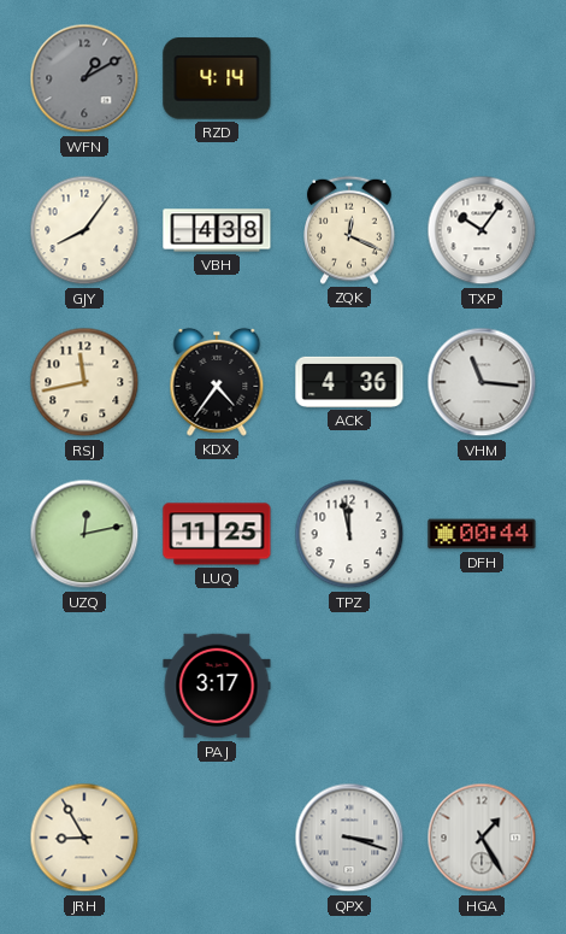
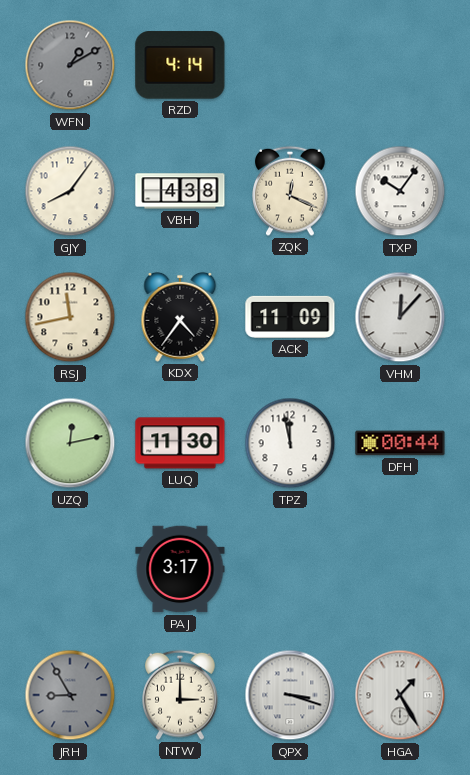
ACK: 4:36 -> 11:09
VHM: 11:16 -> 12:07
LUQ: 11:25 -> 11:30
JRH dial: cream -> grey
NTW: none -> 3:00
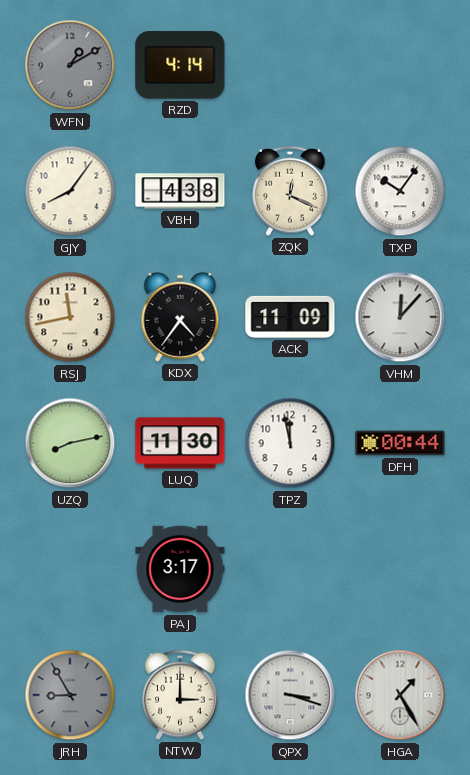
UZQ: 12:13 -> 8:13
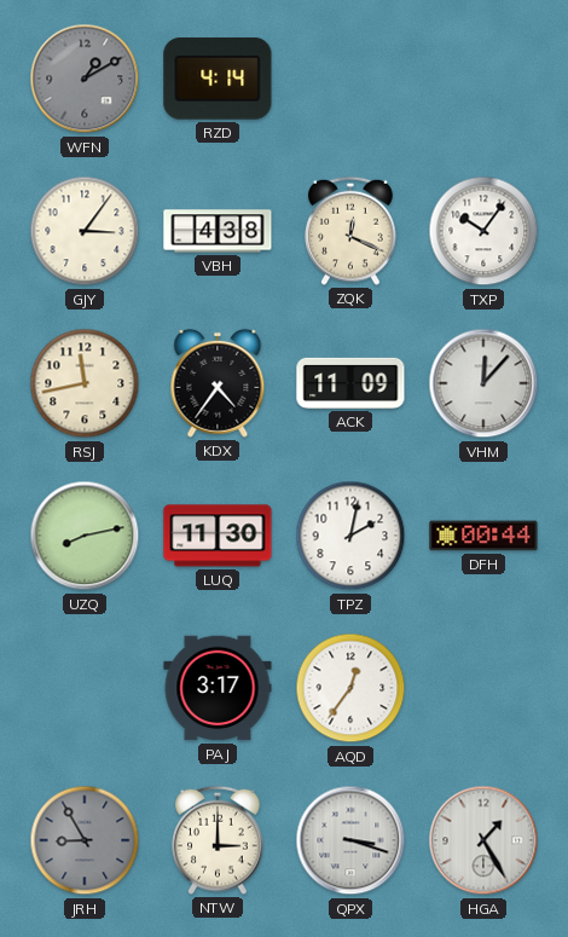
GJY: 8:06 -> 3:06
TPZ: 11:58 -> 2:02
AQD: none -> 12:36
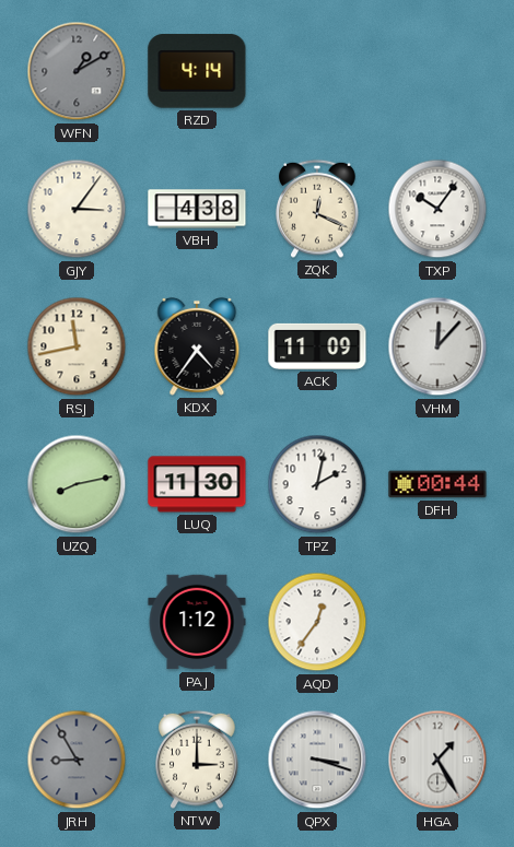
PAJ: 3:17 -> 1:12
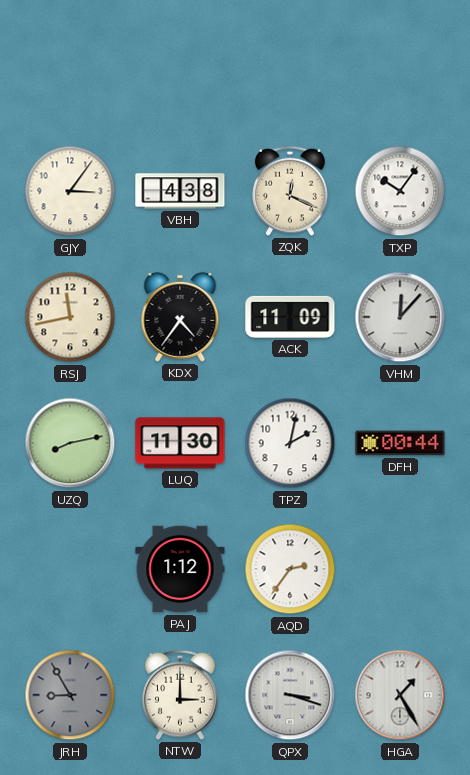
WFN: 1:10 -> none
RZD: 4:14 -> none
AQD: 12:36 -> 2:36
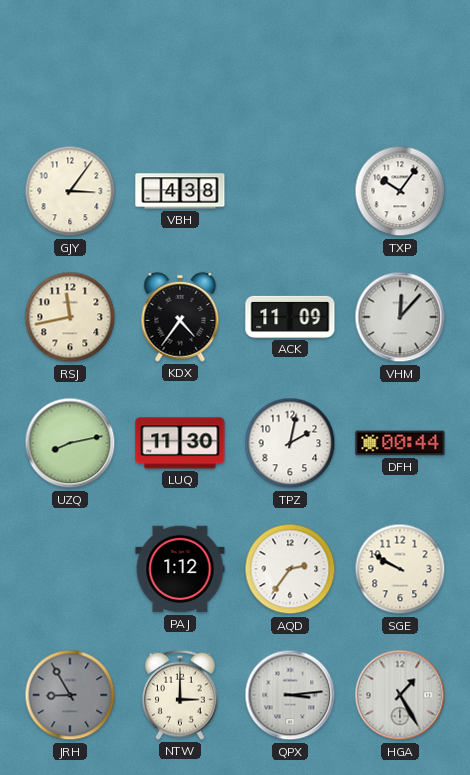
ZQK: 12:19 -> none
SGE: none -> 9:50
QPX: 3:18 -> 3:14
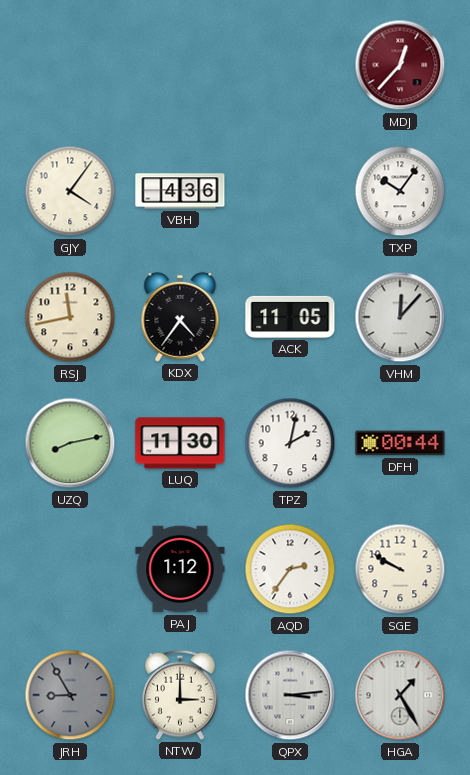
MDJ: none -> 12:37
GJY: 3:06 -> 4:06
VBH: 4:38 -> 4:36
ACK: 11:09 -> 11:05
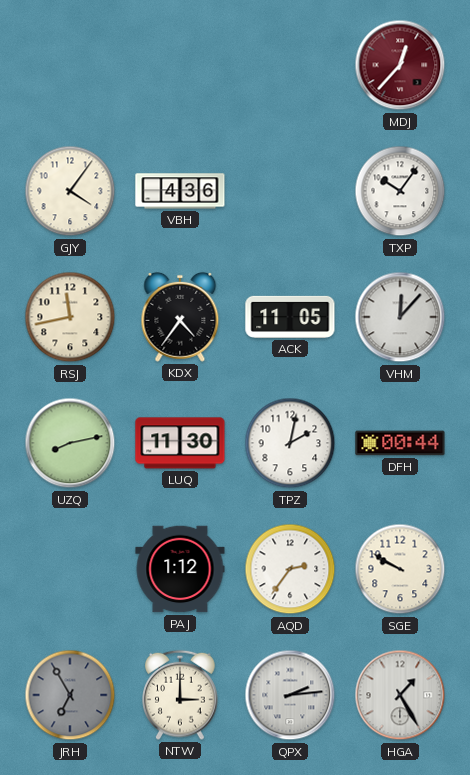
JRH: 8:55 -> 6:55
QPX: 3:14 -> 2:14
